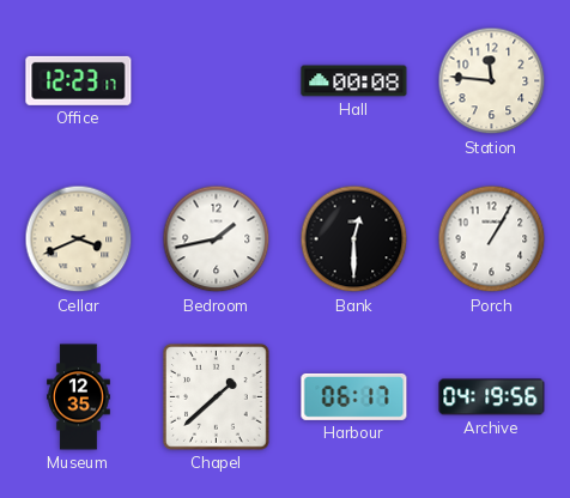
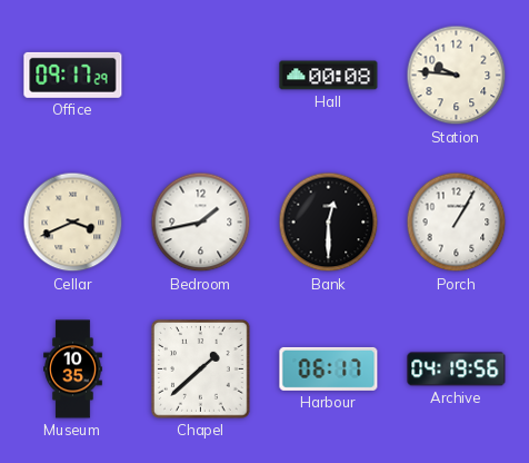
Office: 12:23 -> 09:17
Station: 11:46 -> 9:46
Museum: 12:35 -> 10:35
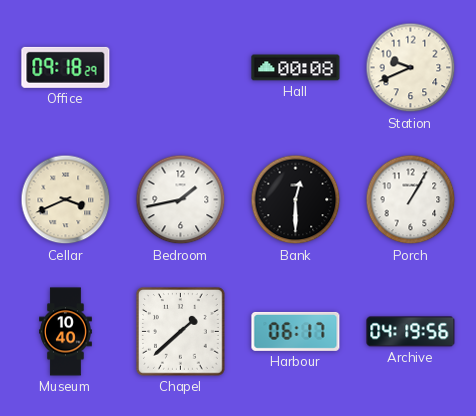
Office: 09:17 -> 09:18
Station: 9:46 -> 9:41
Museum: 10:35 -> 10:40
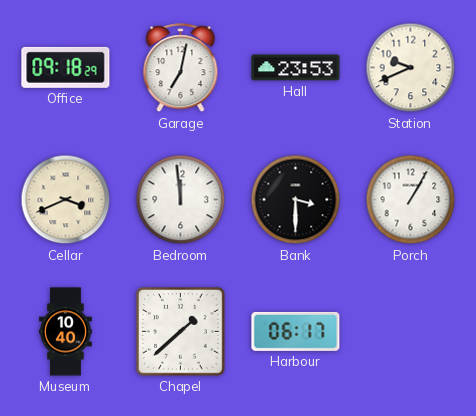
Garage: none -> 7:02
Hall: 00:08 -> 23:53
Bedroom: 1:43 -> 11:59
Bank: 12:30 -> 3:30
Archive: 04:19 -> none
